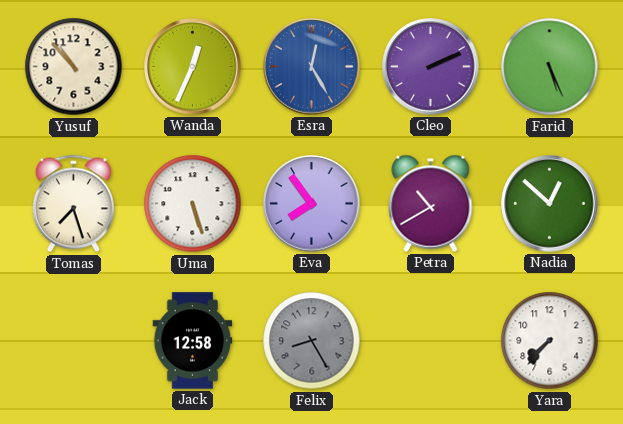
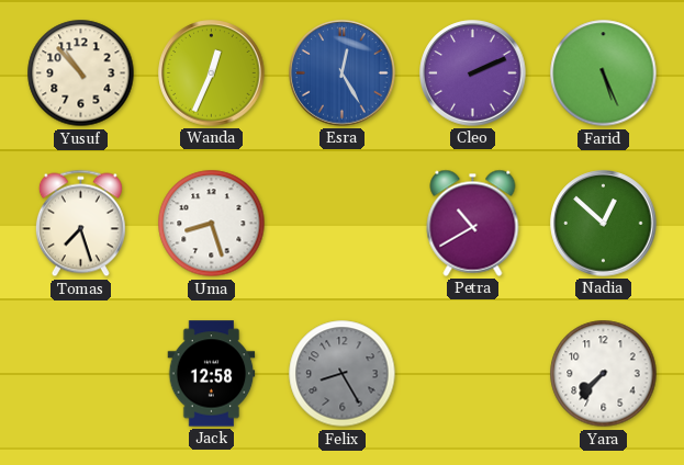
Uma: 5:27 -> 8:27
Eva: 7:54 -> none
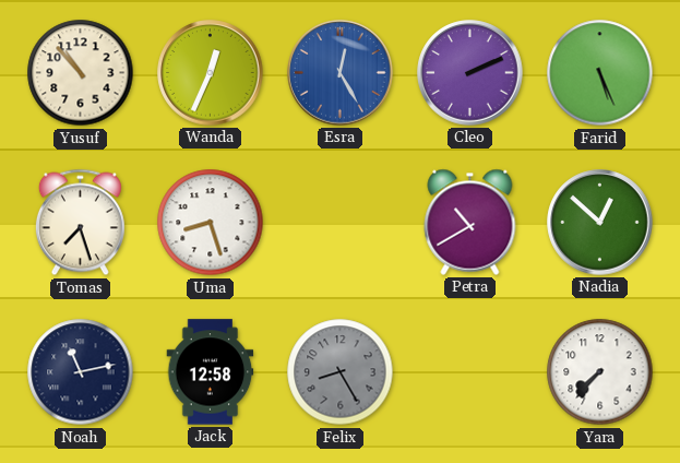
Noah: none -> 11:13
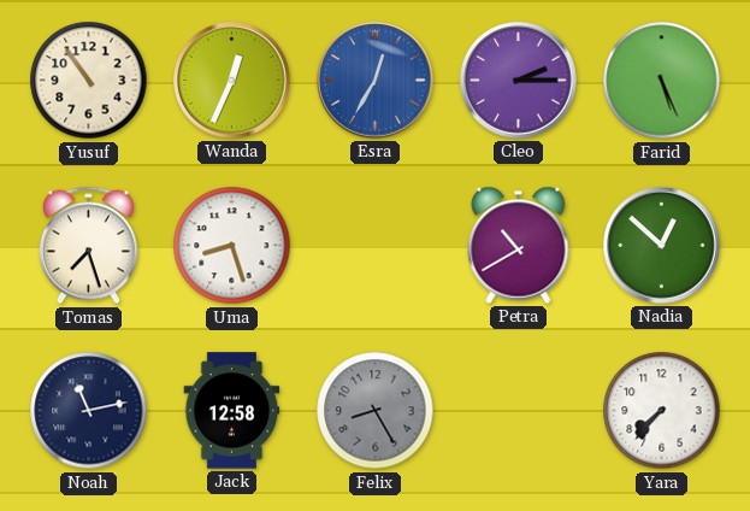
Yusuf: 10:53 -> 10:54
Esra: 12:25 -> 12:35
Cleo: 2:11 -> 2:15
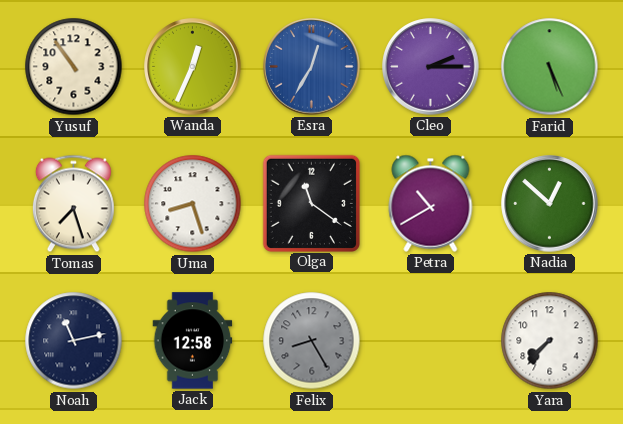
Olga: none -> 11:21
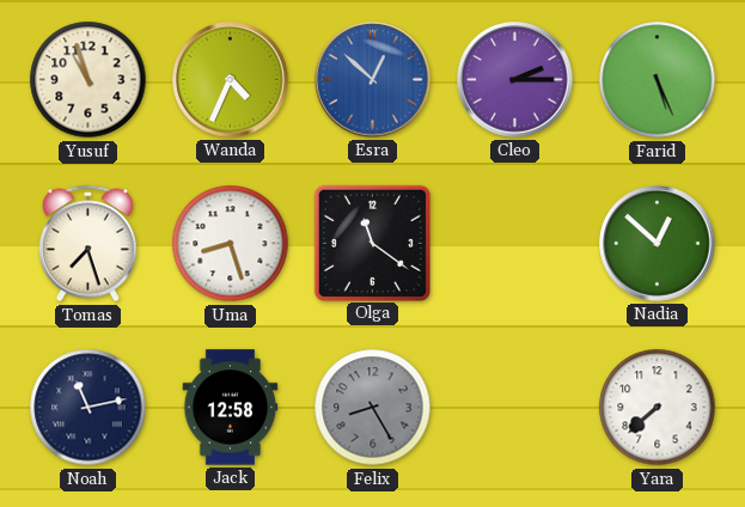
Yusuf: 10:54 -> 10:57
Wanda: 12:34 -> 4:34
Esra: 12:35 -> 12:52
Petra: 10:40 -> none
Yara: 7:37 -> 7:38
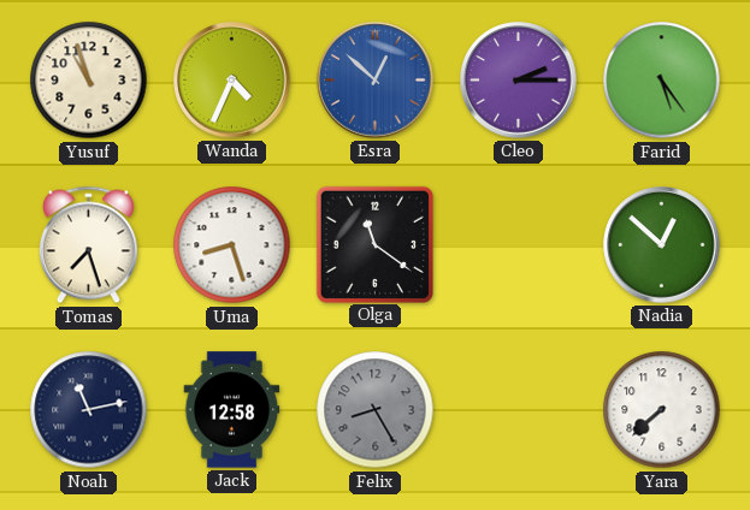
Farid: 5:26 -> 5:24
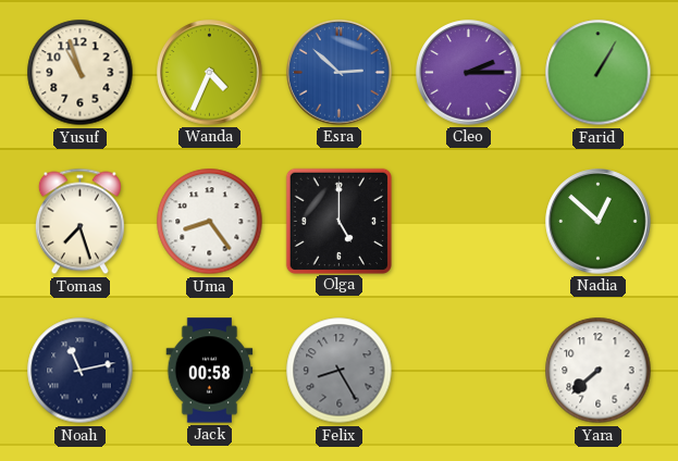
Esra: 12:52 -> 2:52
Farid: 5:24 -> 1:05
Uma: 8:27 -> 8:24
Olga: 11:21 -> 5:00
Jack: 12:58 -> 00:58
